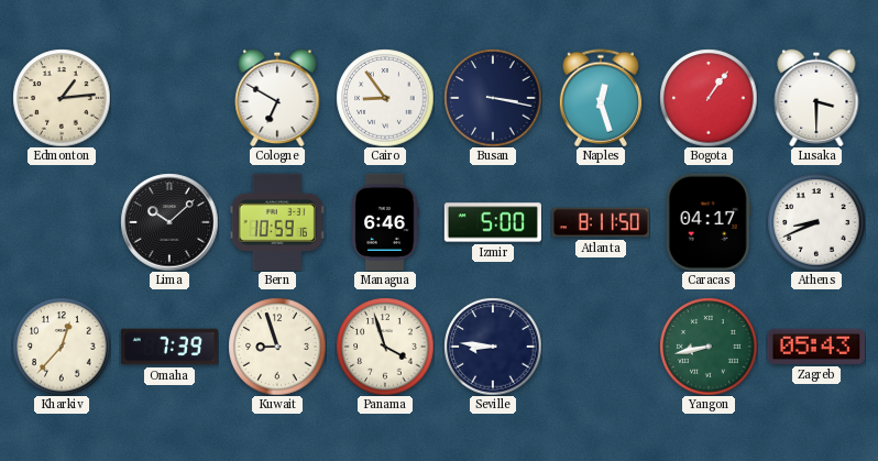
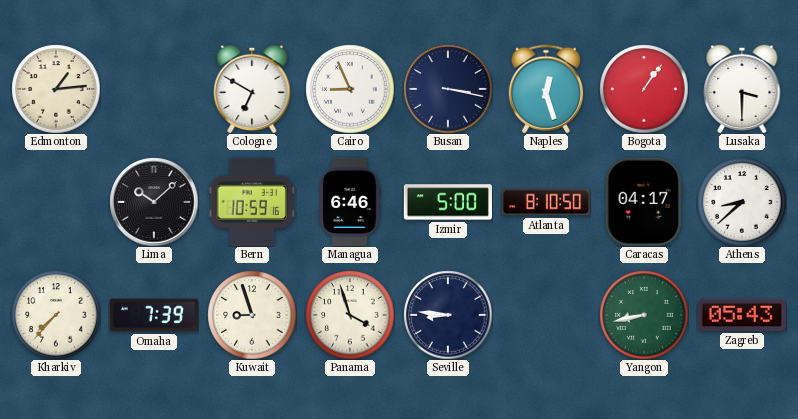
Cairo: 8:54 -> 8:56
Atlanta: 8:11 -> 8:10
Athens: 8:41 -> 8:38
Kharkiv: 12:37 -> 7:37
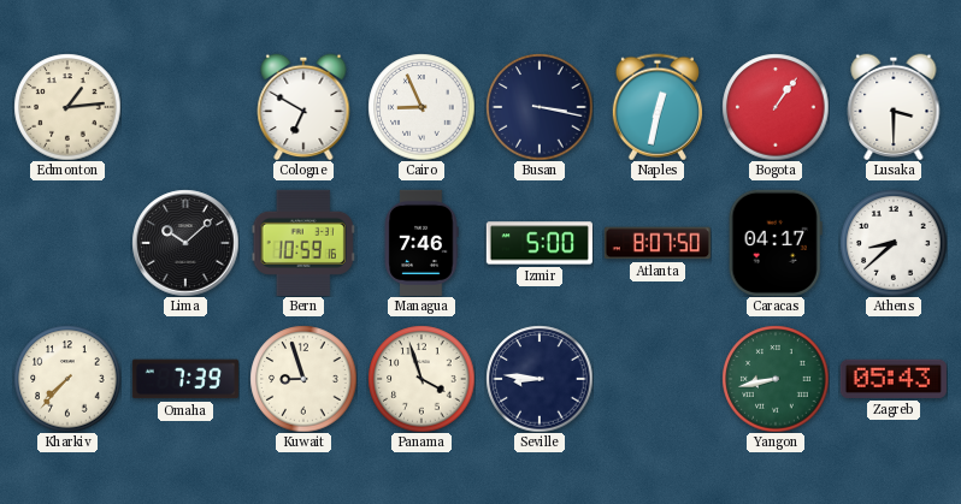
Naples: 12:27 -> 12:32
Managua: 6:46 -> 7:46
Atlanta: 8:10 -> 8:07
